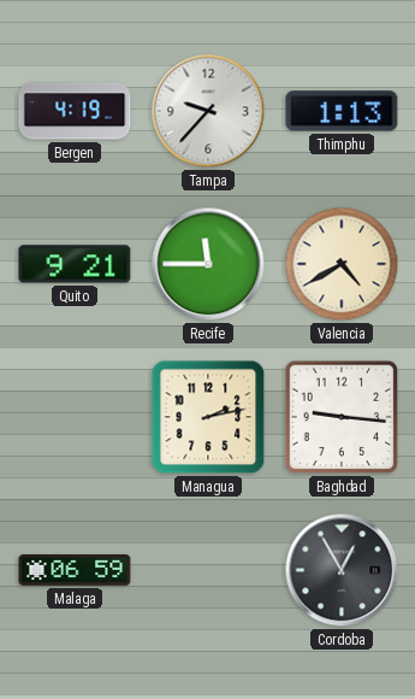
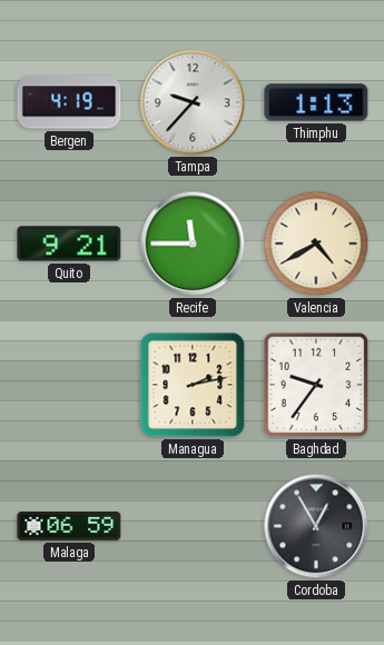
Baghdad: 9:16 -> 9:36
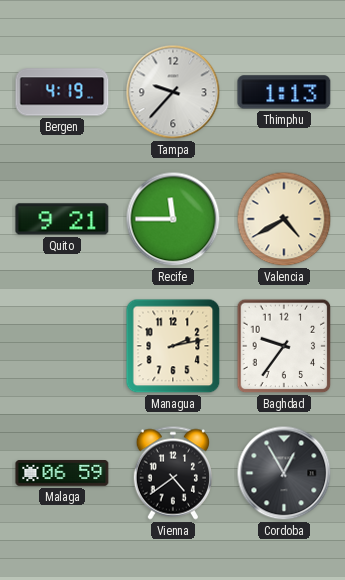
Vienna: none -> 4:39
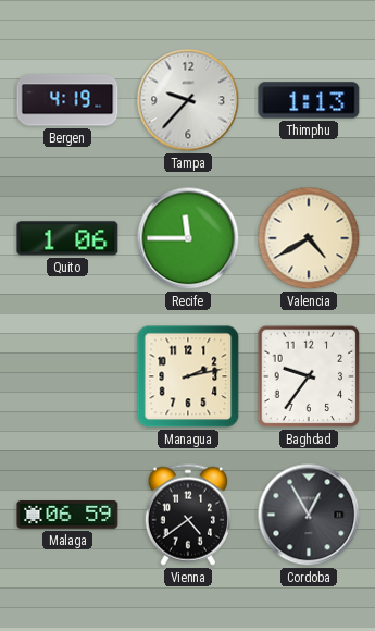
Quito: 9:21 -> 1:06
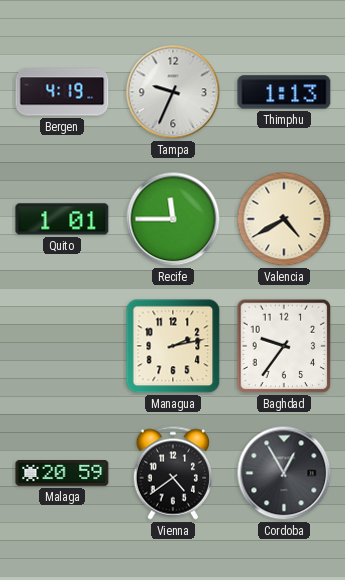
Tampa: 9:37 -> 9:34
Quito: 1:06 -> 1:01
Malaga: 06:59 -> 20:59
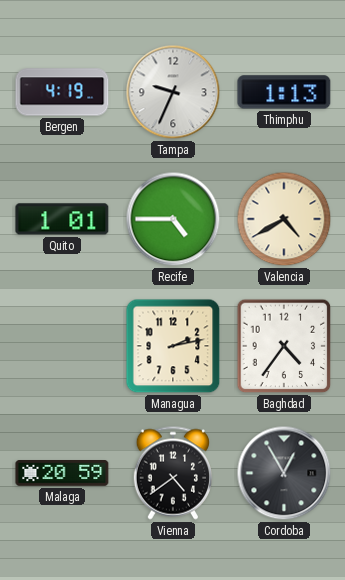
Recife: 11:45 -> 4:45
Baghdad: 9:36 -> 4:36
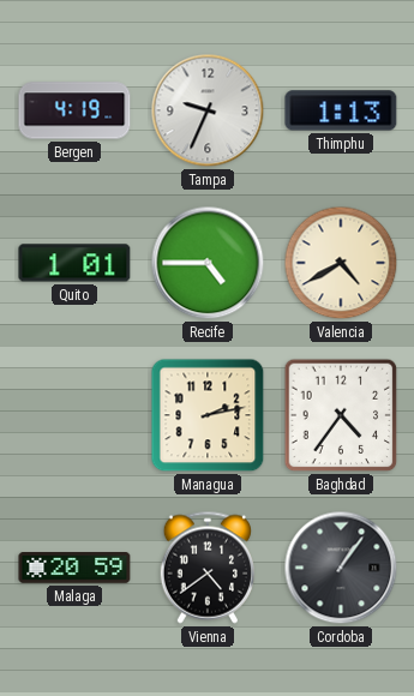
Cordoba: 12:55 -> 1:06
